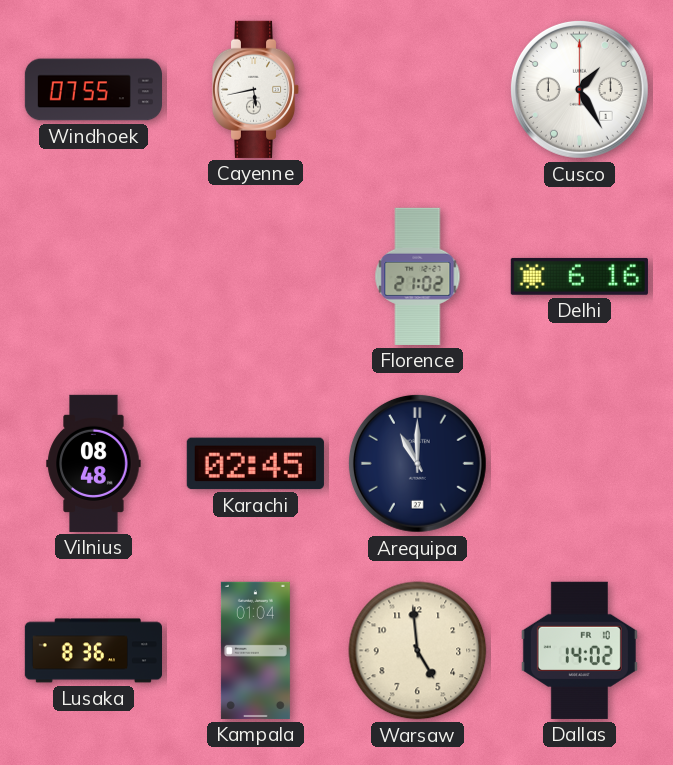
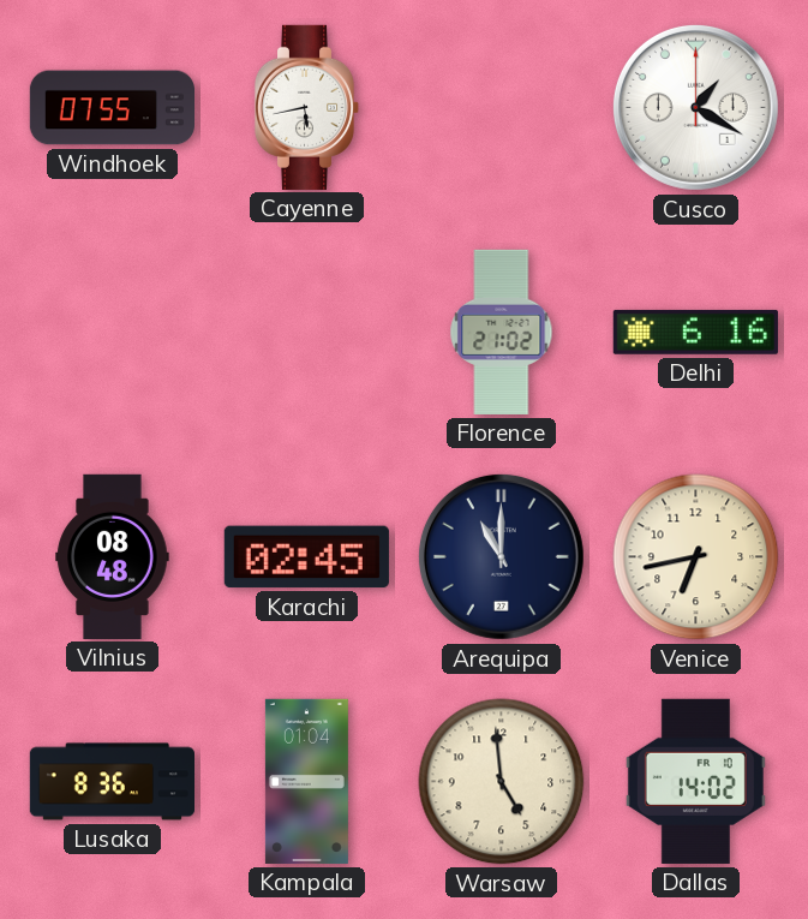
Cusco: 1:25 -> 1:20
Venice: none -> 6:43
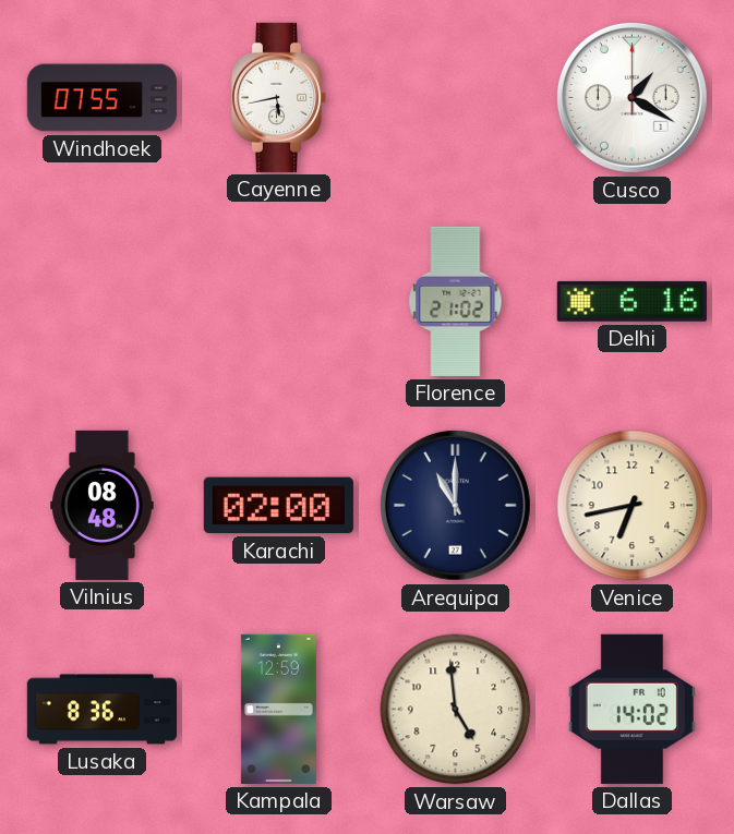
Karachi: 02:45 -> 02:00
Kampala: 01:04 -> 12:59
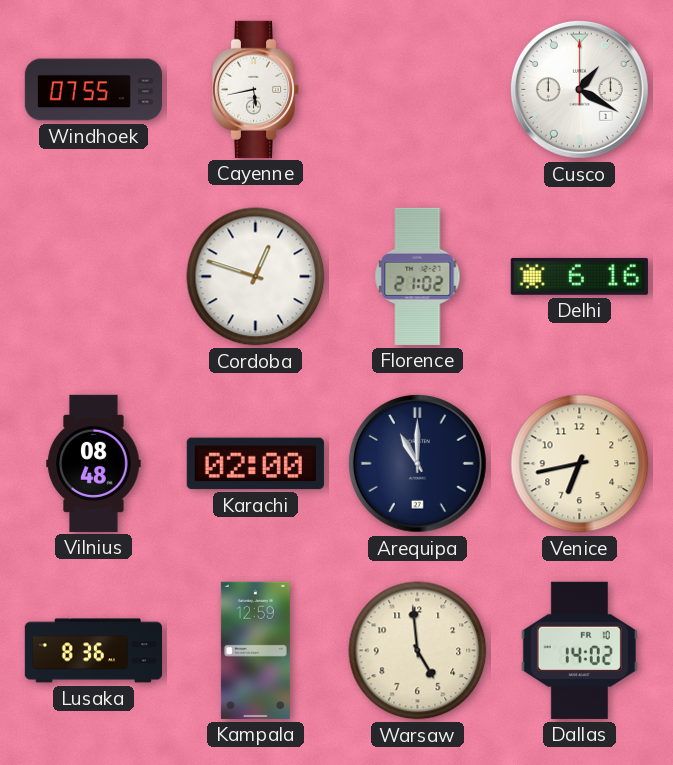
Cordoba: none -> 12:48
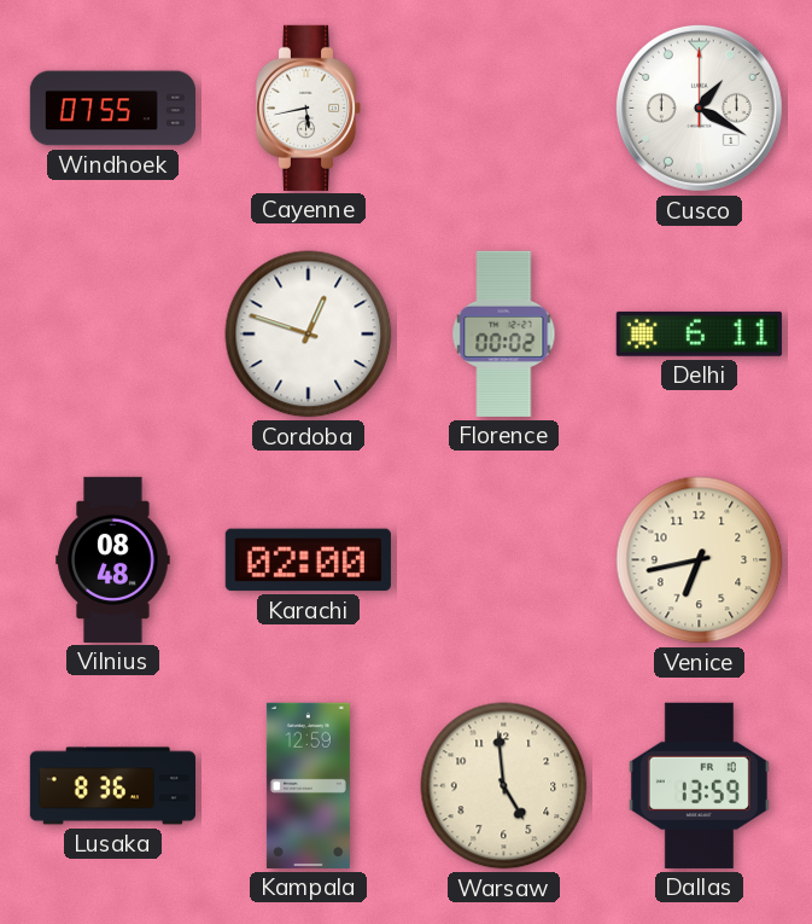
Florence: 21:02 -> 00:02
Delhi: 6:16 -> 6:11
Arequipa: 11:00 -> none
Dallas: 14:02 -> 13:59
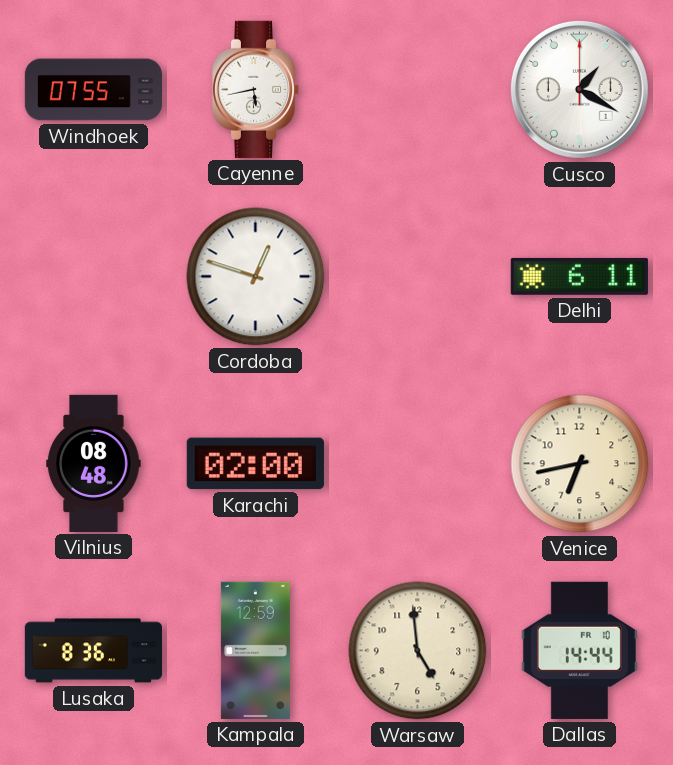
Florence: 00:02 -> none
Dallas: 13:59 -> 14:44
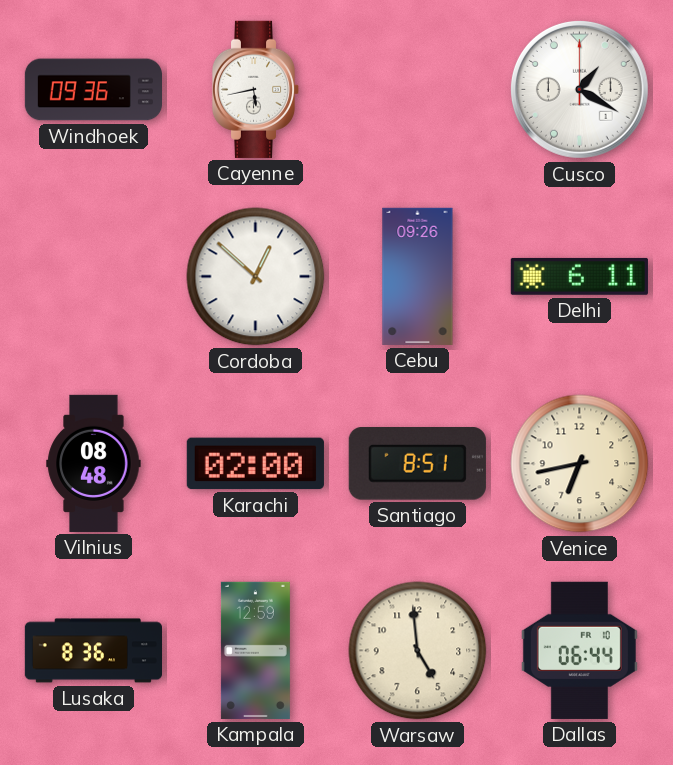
Windhoek: 07:55 -> 09:36
Cordoba: 12:48 -> 12:52
Cebu: none -> 09:26
Santiago: none -> 8:51
Dallas: 14:44 -> 06:44
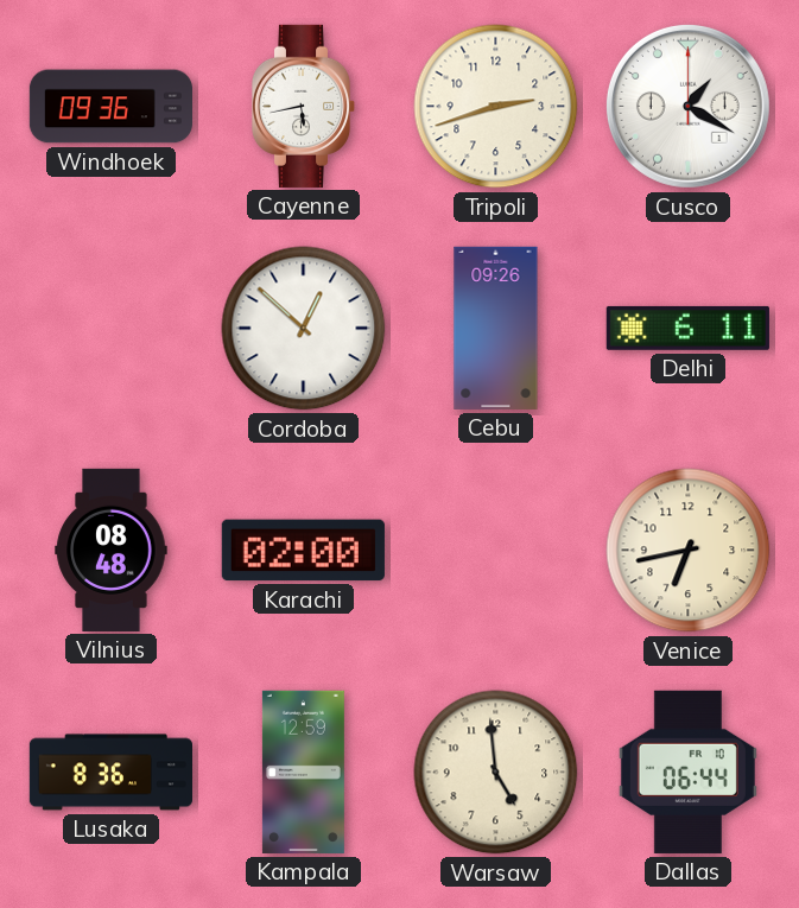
Tripoli: none -> 2:42
Santiago: 8:51 -> none
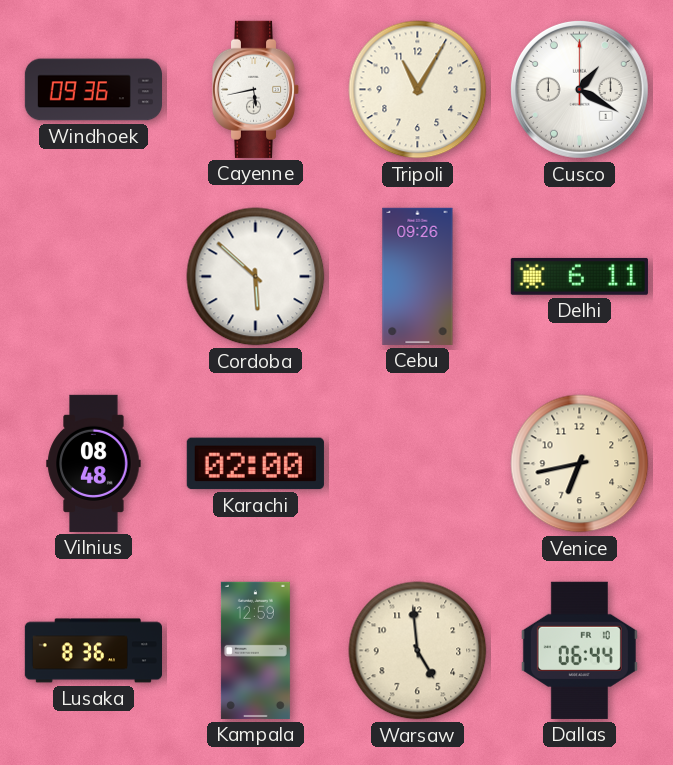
Tripoli: 2:42 -> 11:05
Cordoba: 12:52 -> 5:52
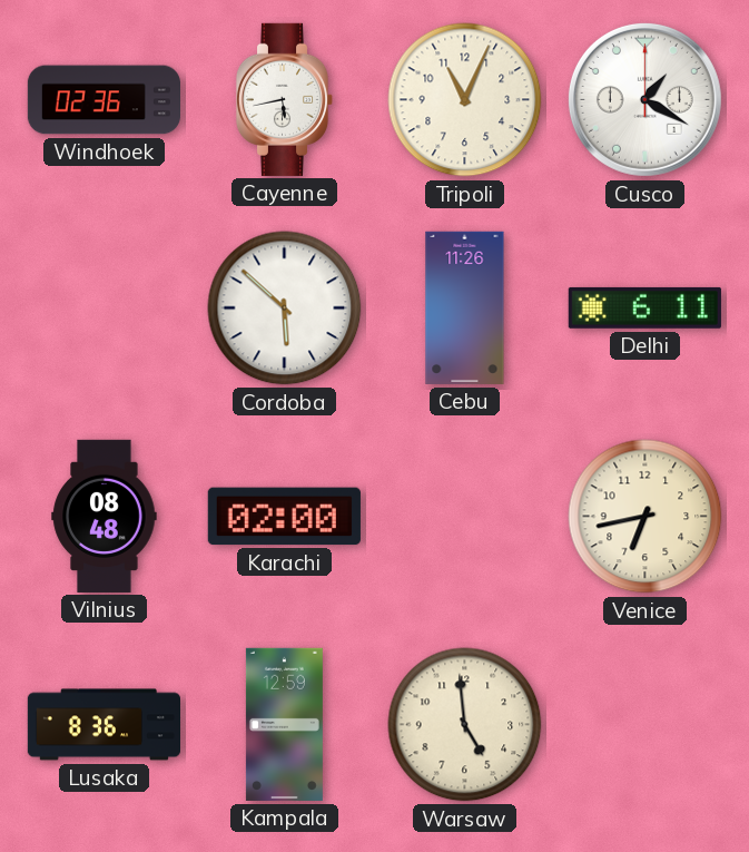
Windhoek: 09:36 -> 02:36
Tripoli: 11:05 -> 11:04
Cebu: 09:26 -> 11:26
Dallas: 06:44 -> none
